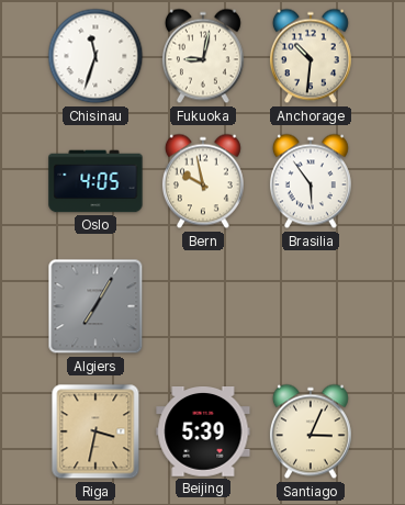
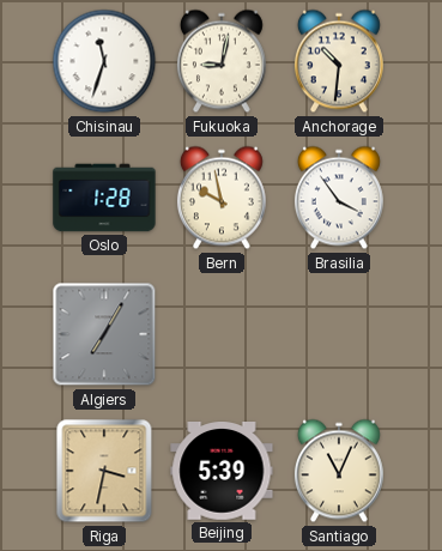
Oslo: 4:05 -> 1:28
Brasilia: 5:54 -> 3:54
Santiago: 3:04 -> 11:04
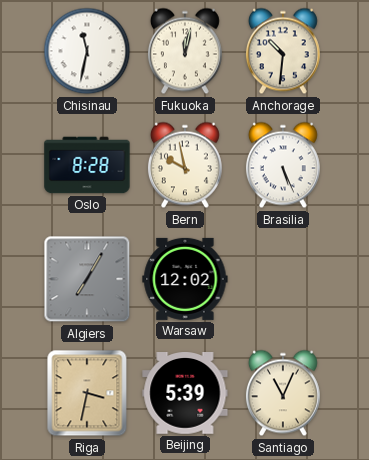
Chisinau: 11:33 -> 11:32
Fukuoka: 9:02 -> 12:02
Oslo: 1:28 -> 8:28
Brasilia: 3:54 -> 5:26
Warsaw: none -> 12:02
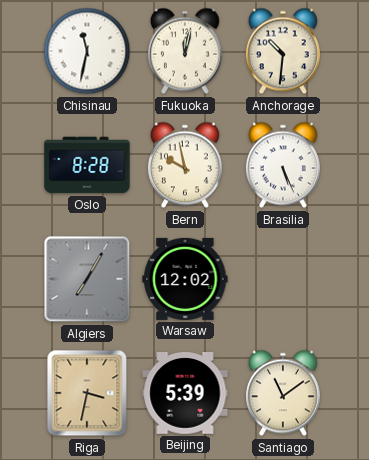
Santiago: 11:04 -> 11:09
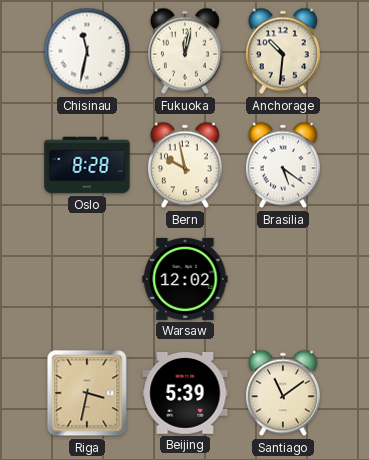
Brasilia: 5:26 -> 5:21
Algiers: 7:05 -> none
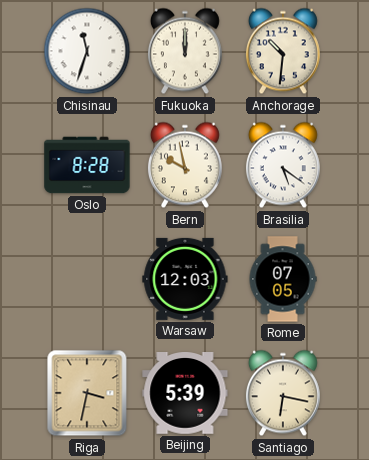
Chisinau: 11:32 -> 11:33
Fukuoka: 12:02 -> 12:00
Warsaw: 12:02 -> 12:03
Rome: none -> 07:05
Santiago: 11:09 -> 6:17
